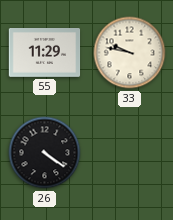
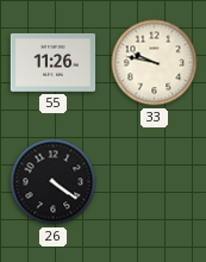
55: 11:29 -> 11:26
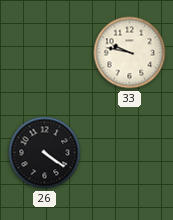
55: 11:26 -> none
